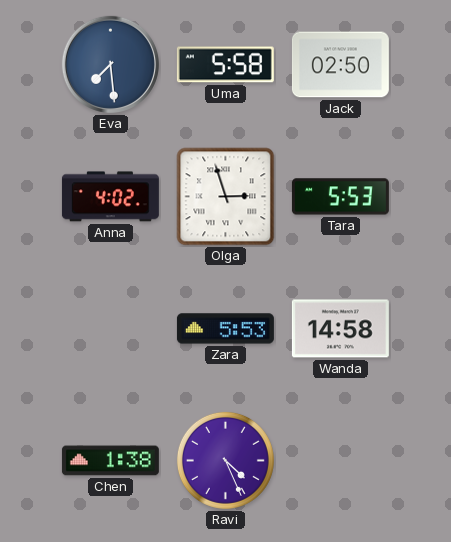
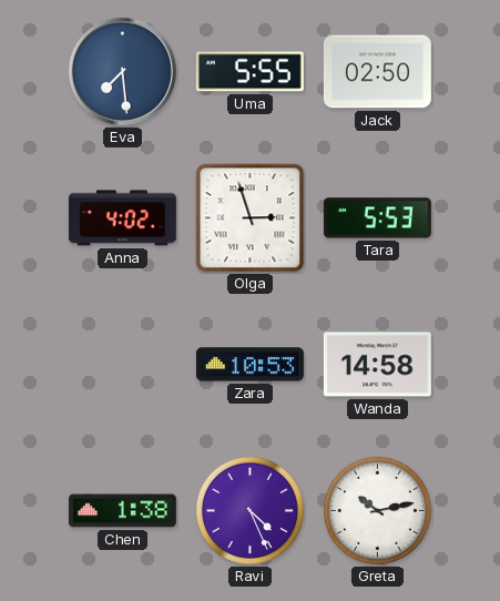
Uma: 5:58 -> 5:55
Zara: 5:53 -> 10:53
Greta: none -> 10:13
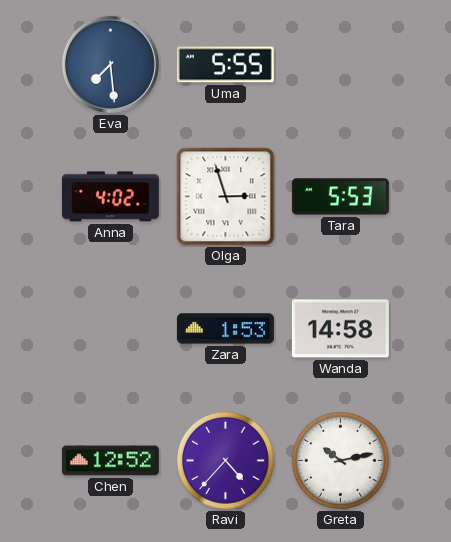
Jack: 02:50 -> none
Zara: 10:53 -> 1:53
Chen: 1:38 -> 12:52
Ravi: 4:26 -> 4:37
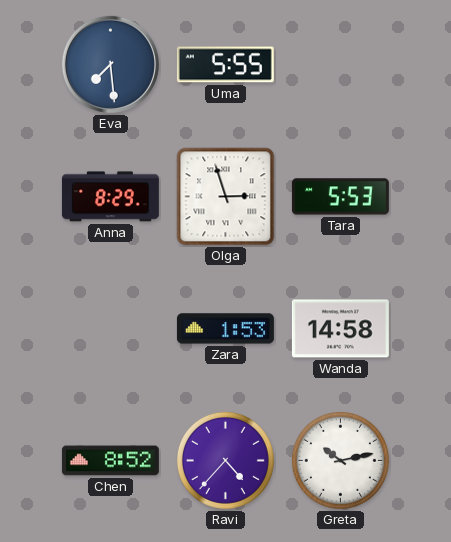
Anna: 4:02 -> 8:29
Chen: 12:52 -> 8:52
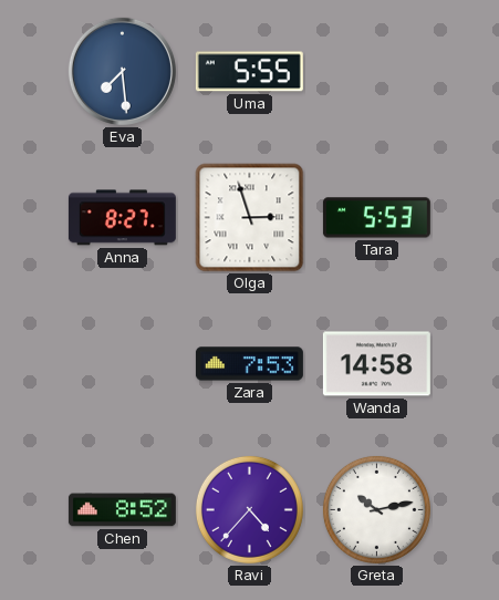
Anna: 8:29 -> 8:27
Zara: 1:53 -> 7:53
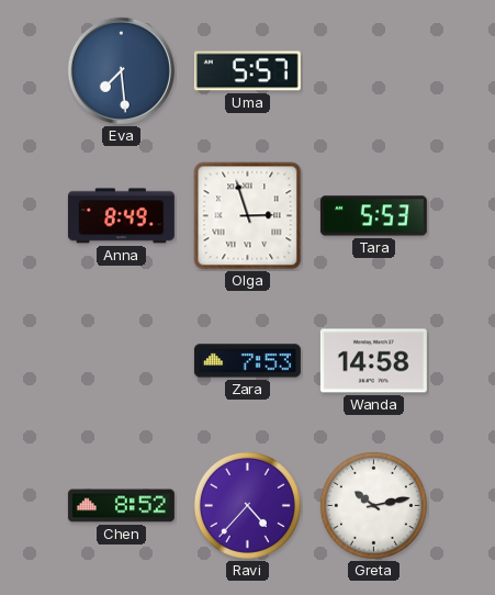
Uma: 5:55 -> 5:57
Anna: 8:27 -> 8:49
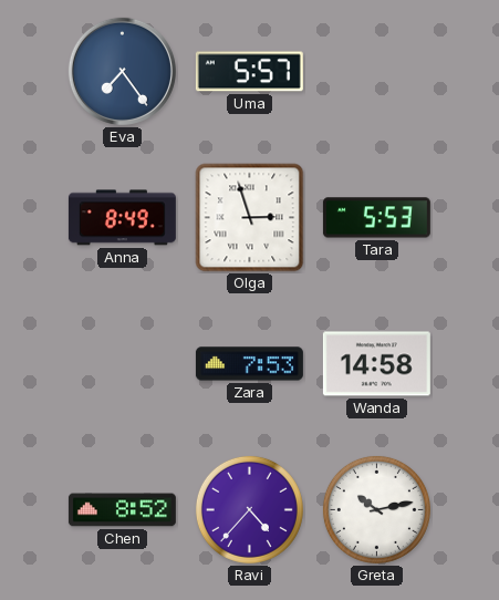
Eva: 7:29 -> 7:24
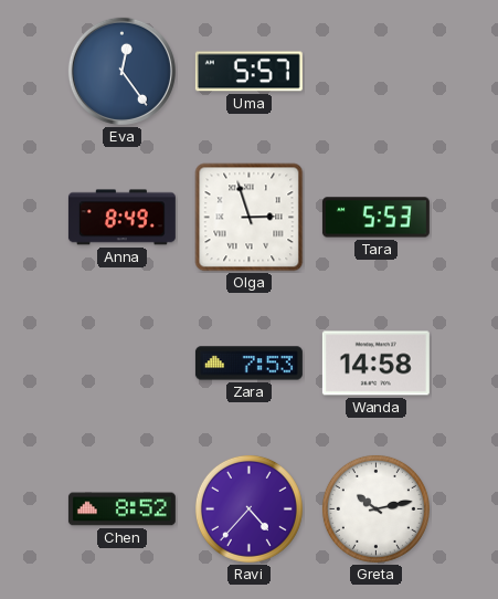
Eva: 7:24 -> 12:24
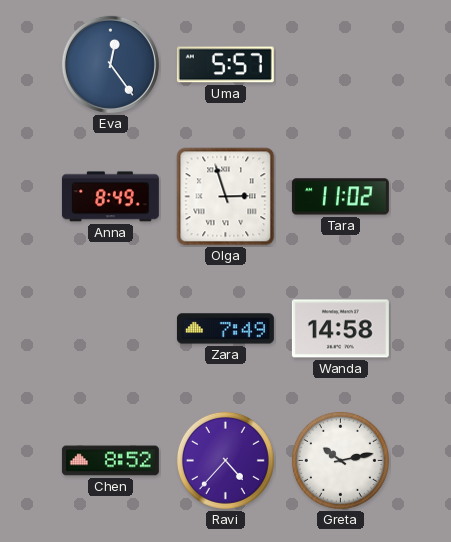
Tara: 5:53 -> 11:02
Zara: 7:53 -> 7:49
